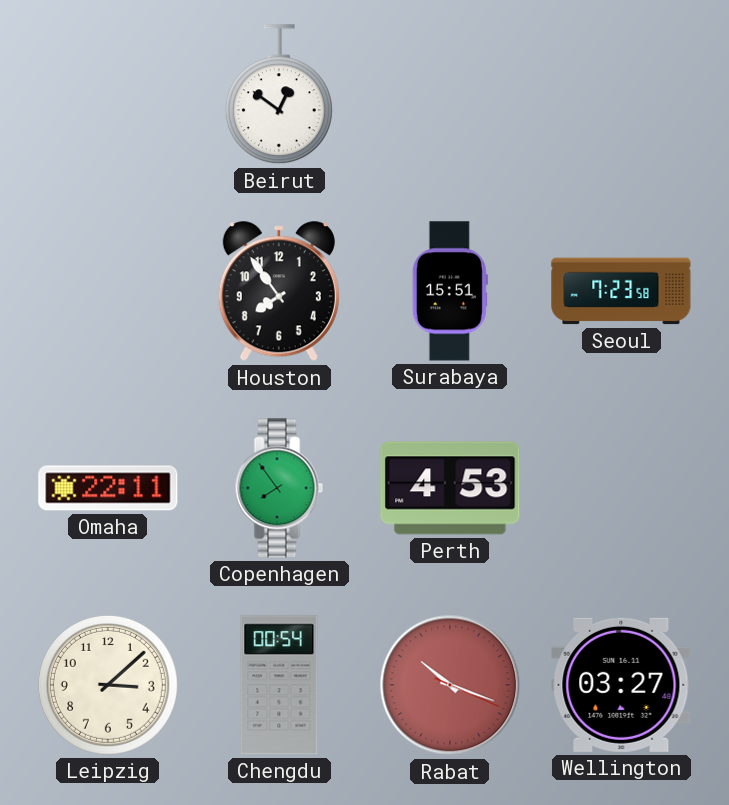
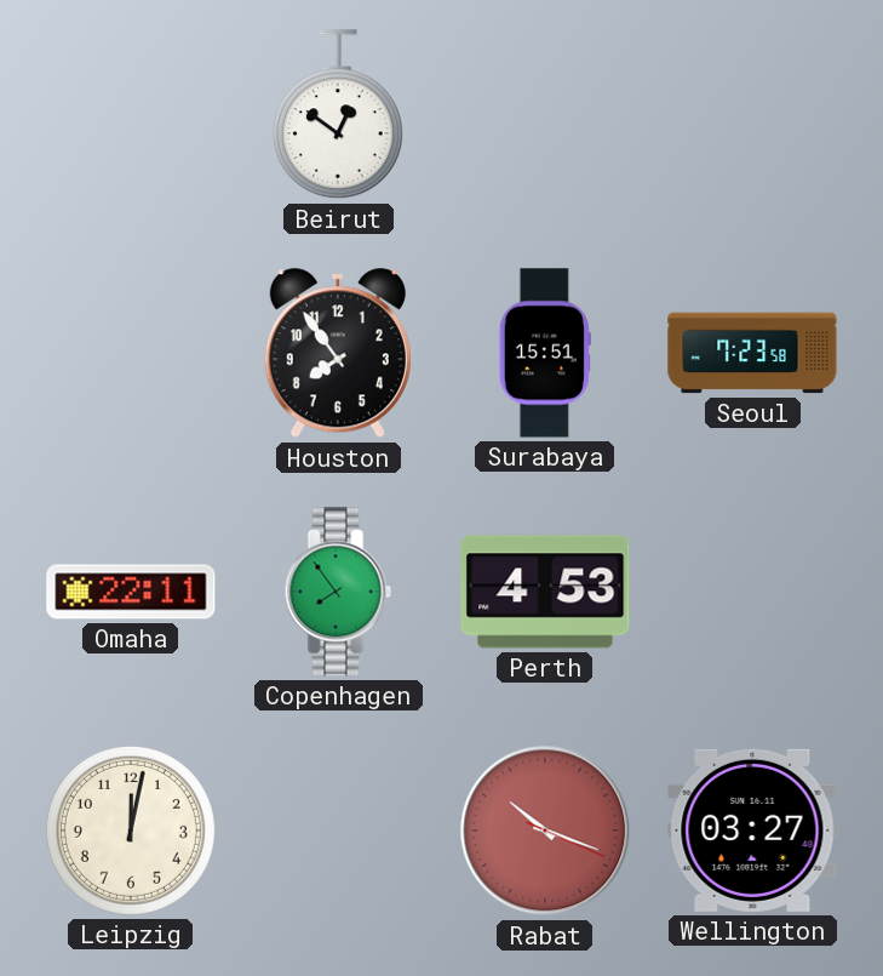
Leipzig: 3:08 -> 12:02
Chengdu: 00:54 -> none
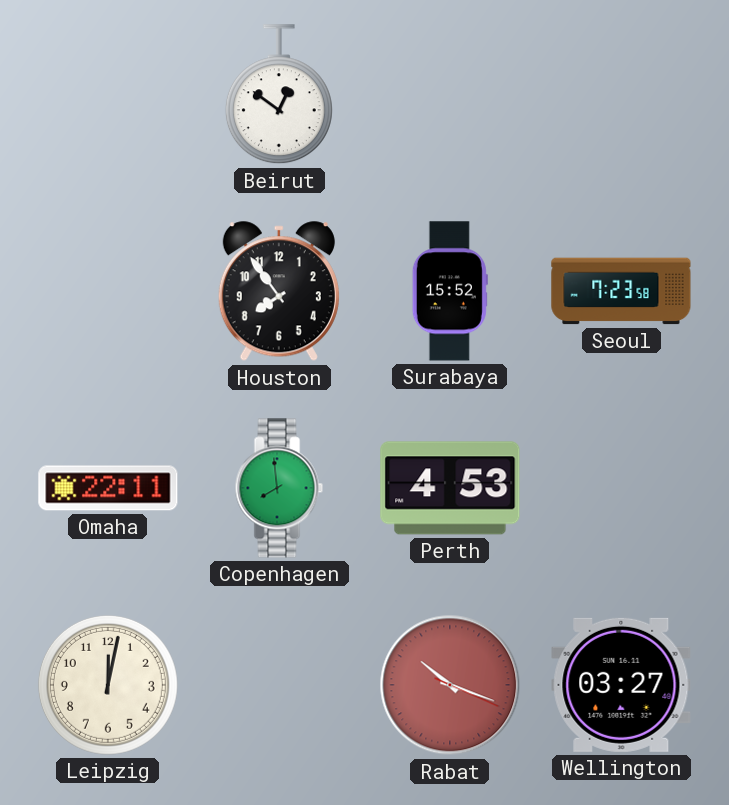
Surabaya: 15:51 -> 15:52
Copenhagen: 7:54 -> 7:59
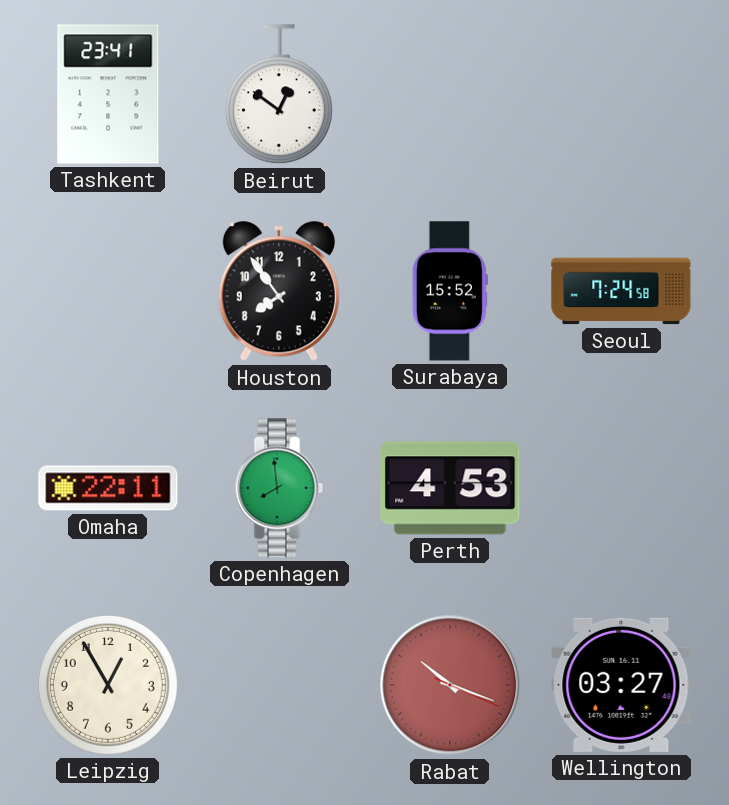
Tashkent: none -> 23:41
Seoul: 7:23 -> 7:24
Leipzig: 12:02 -> 12:55
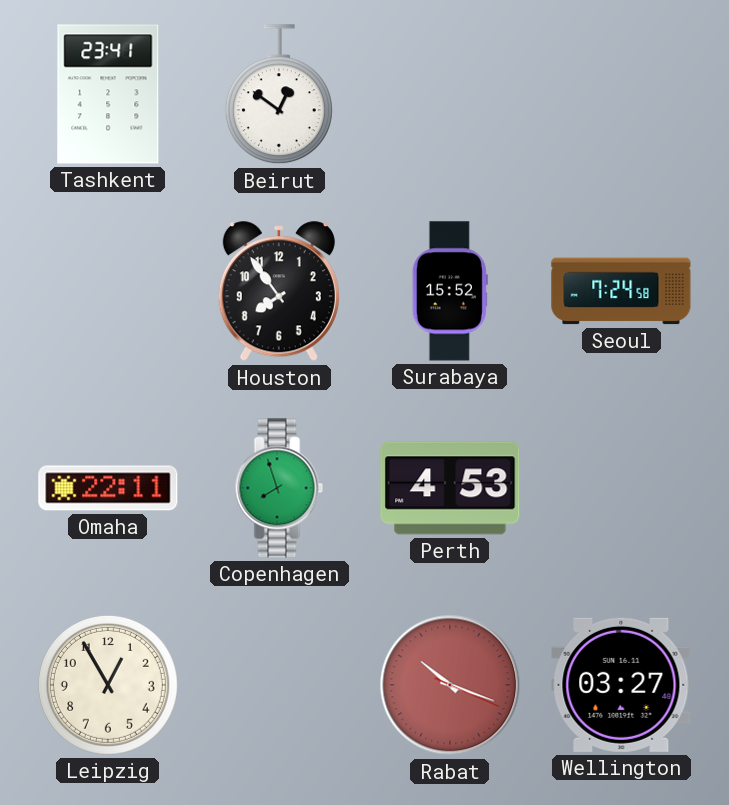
Copenhagen: 7:59 -> 7:57
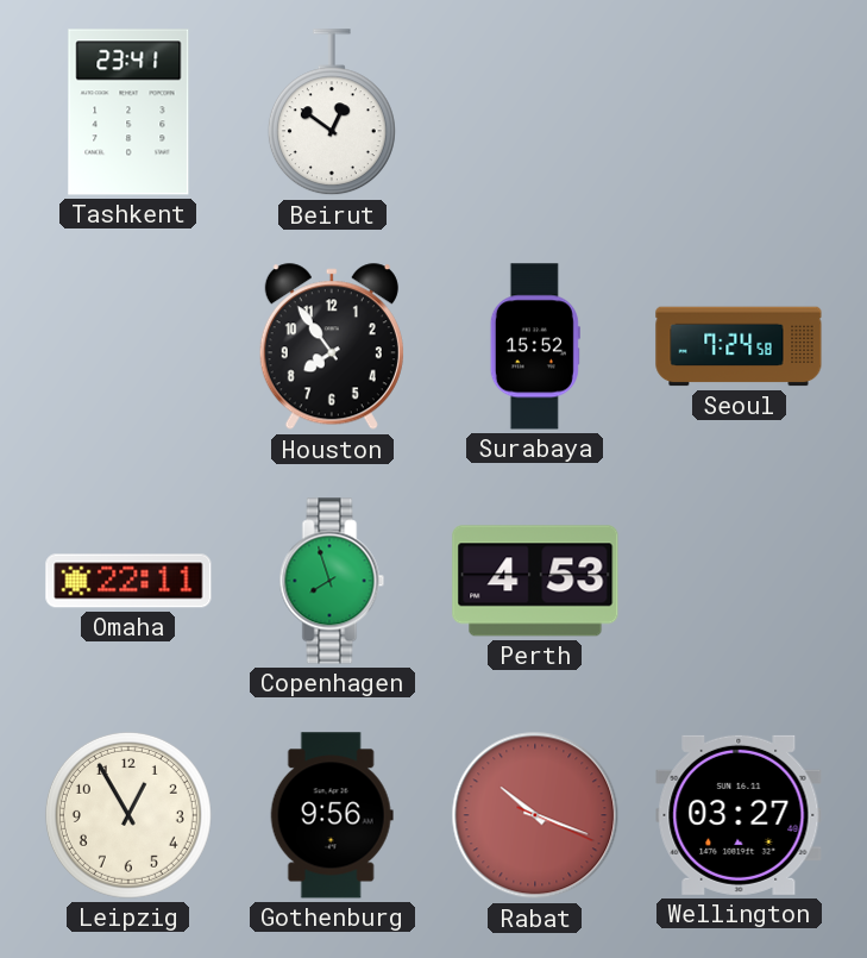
Gothenburg: none -> 9:56
